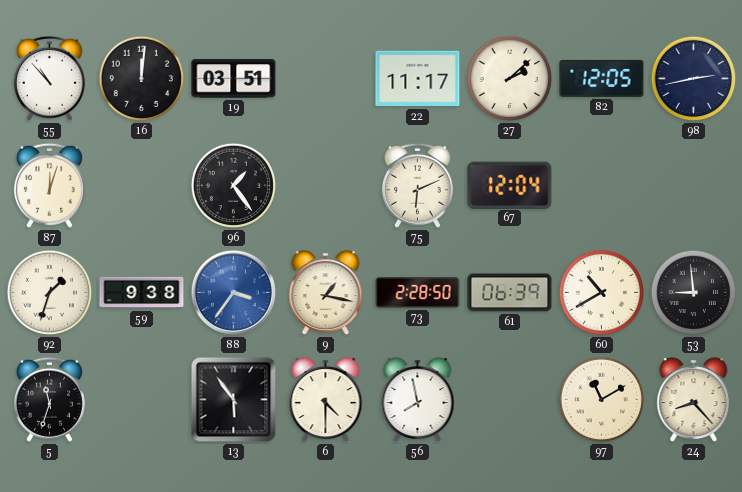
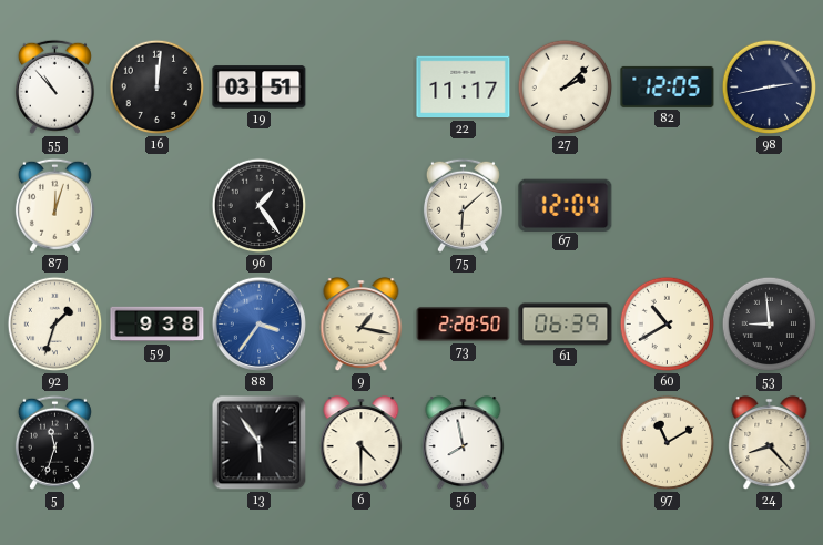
75: 6:11 -> 6:08
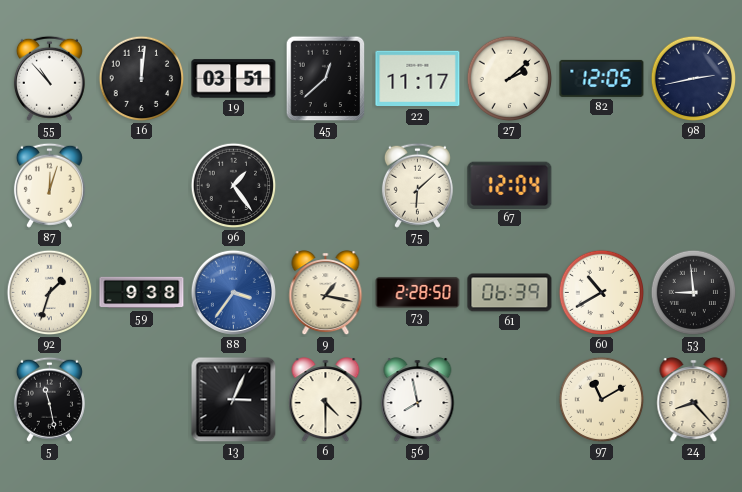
45: none -> 12:38
5: 11:33 -> 11:28
13: 5:54 -> 3:04
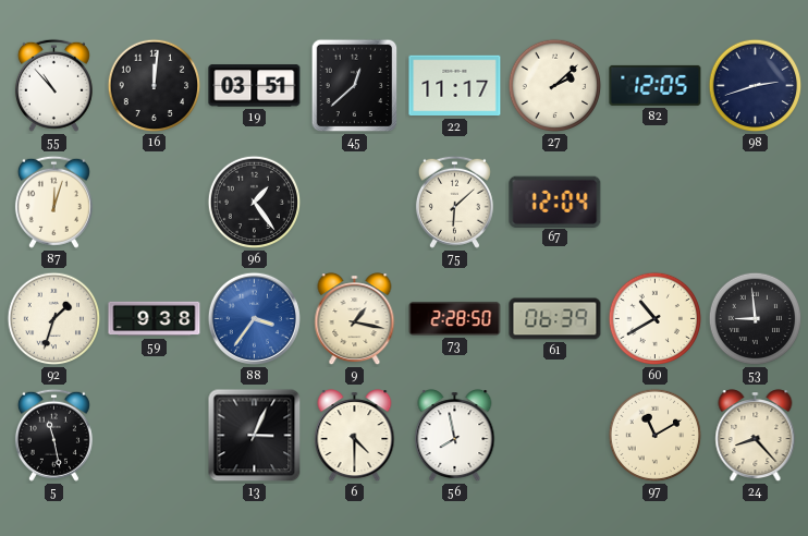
98: 2:43 -> 2:42
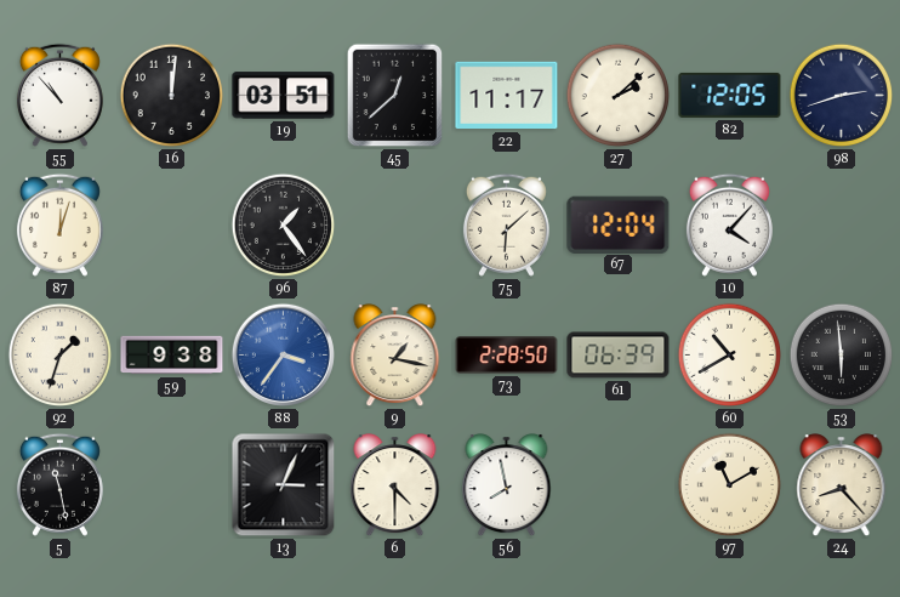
10: none -> 4:07
53: 8:59 -> 5:59
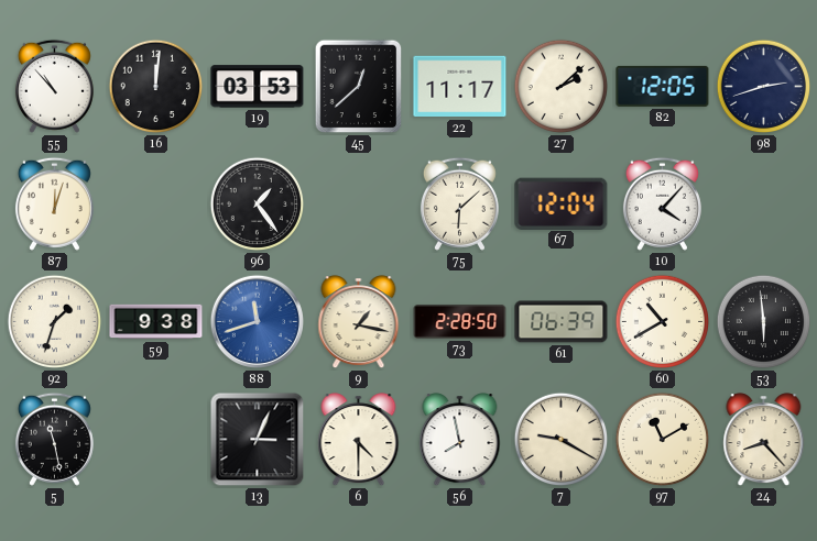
19: 03:51 -> 03:53
88: 3:36 -> 11:42
7: none -> 9:20
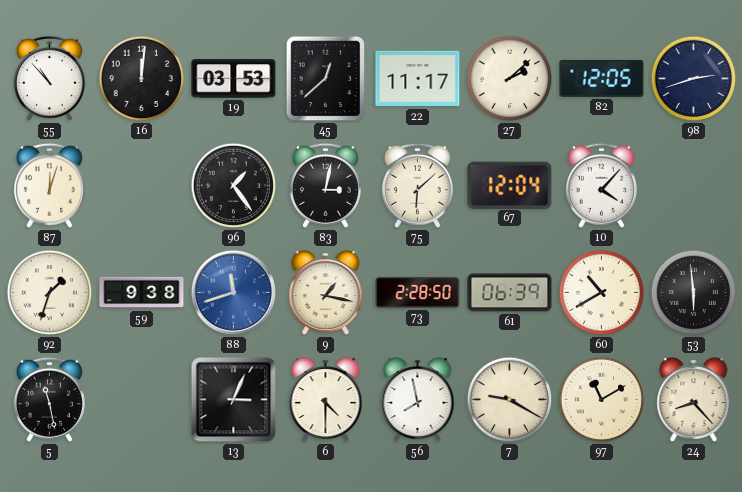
83: none -> 3:02
